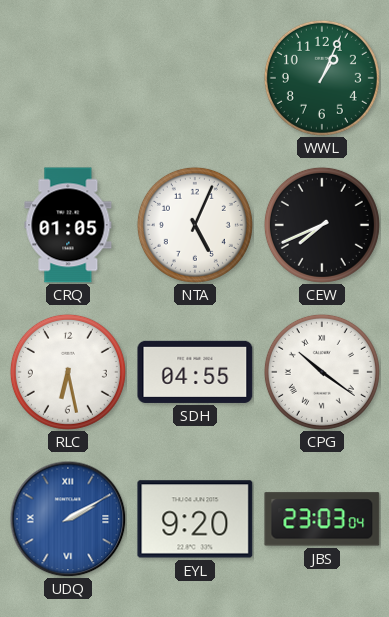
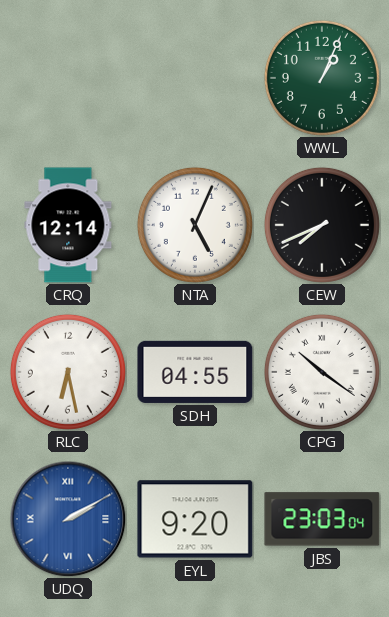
CRQ: 01:05 -> 12:14
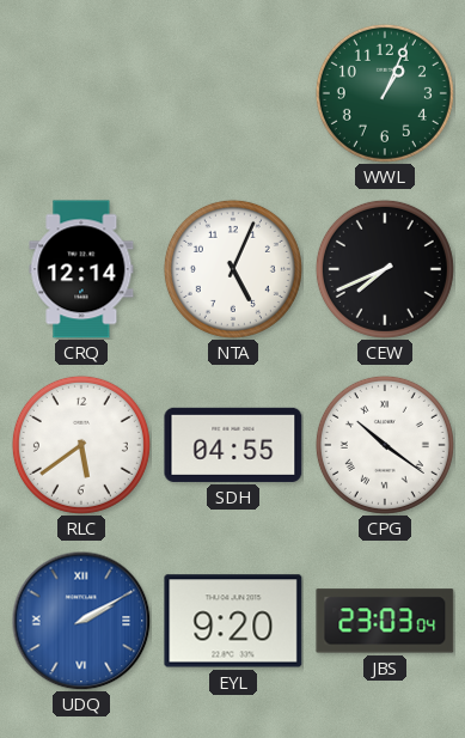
RLC: 6:28 -> 5:39
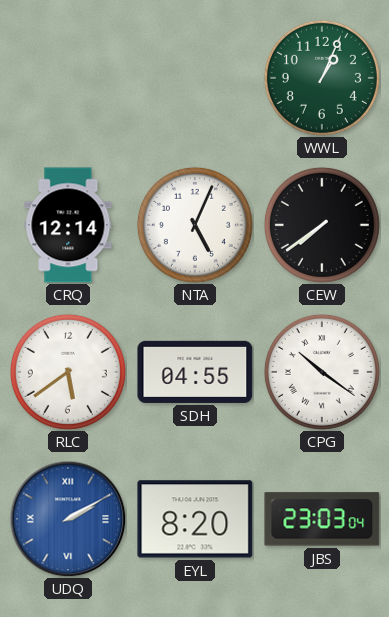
CEW: 7:41 -> 7:39
EYL: 9:20 -> 8:20
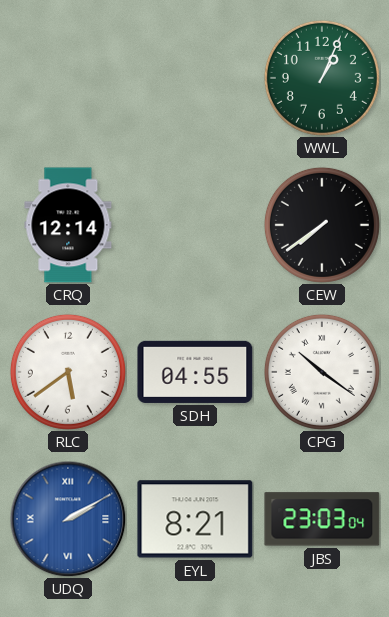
NTA: 5:04 -> none
EYL: 8:20 -> 8:21
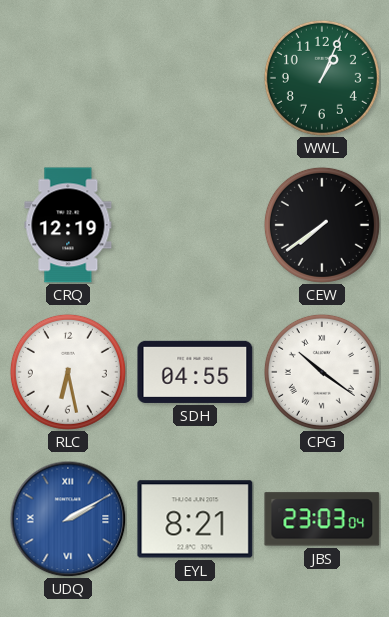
CRQ: 12:14 -> 12:19
RLC: 5:39 -> 6:28
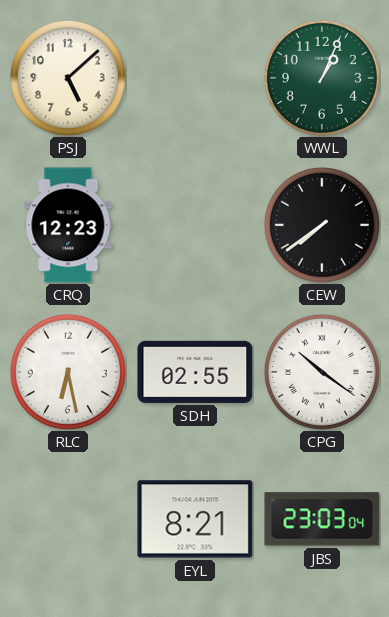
PSJ: none -> 5:08
CRQ: 12:19 -> 12:23
SDH: 04:55 -> 02:55
UDQ: 2:10 -> none
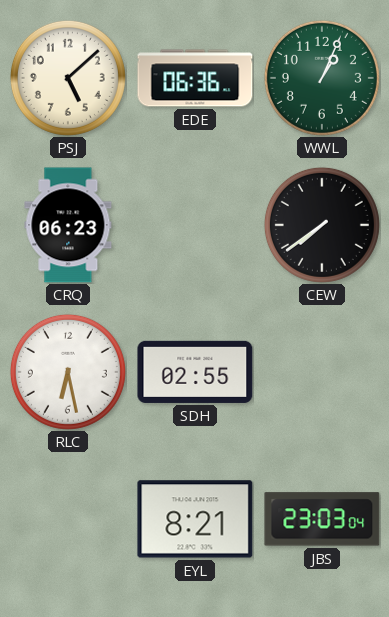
EDE: none -> 06:36
CRQ: 12:23 -> 06:23
CPG: 10:21 -> none
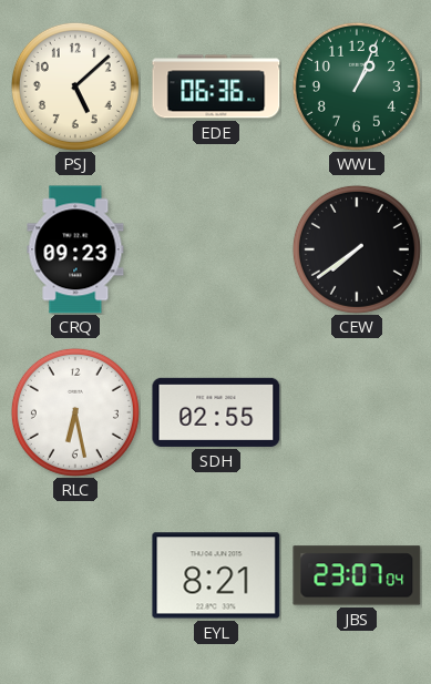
CRQ: 06:23 -> 09:23
JBS: 23:03 -> 23:07
